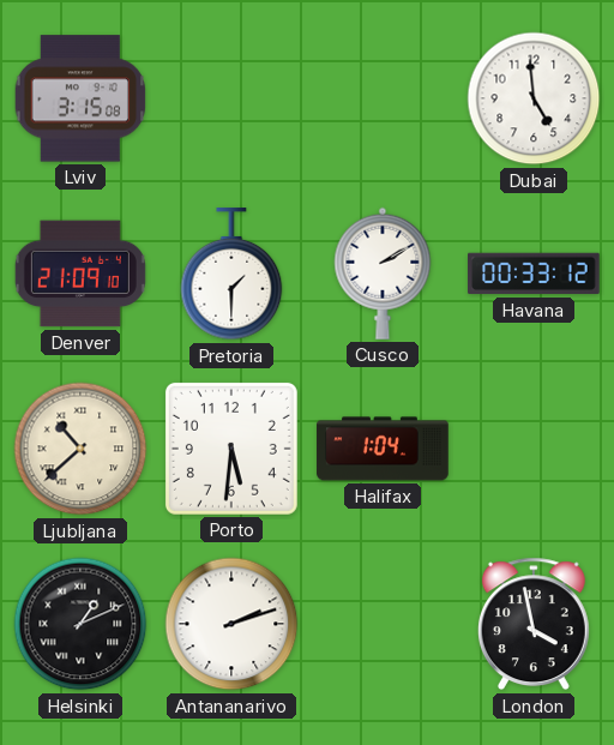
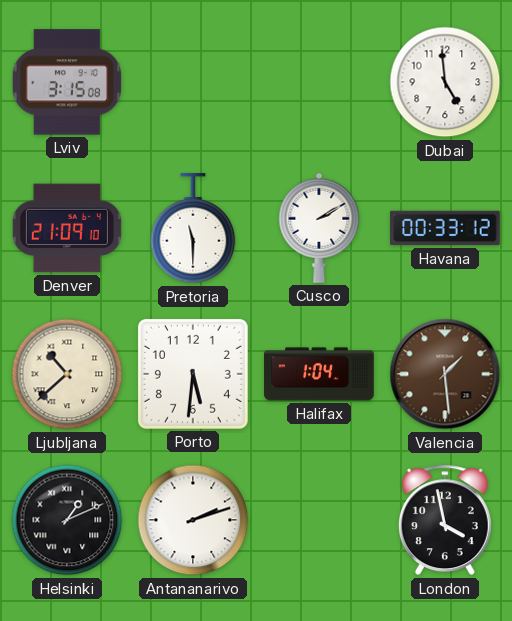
Pretoria: 1:30 -> 11:30
Valencia: none -> 1:29
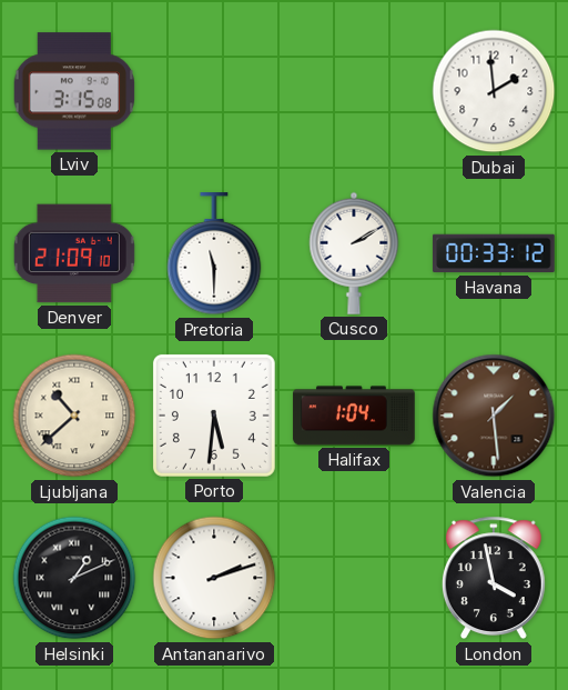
Dubai: 4:59 -> 1:59
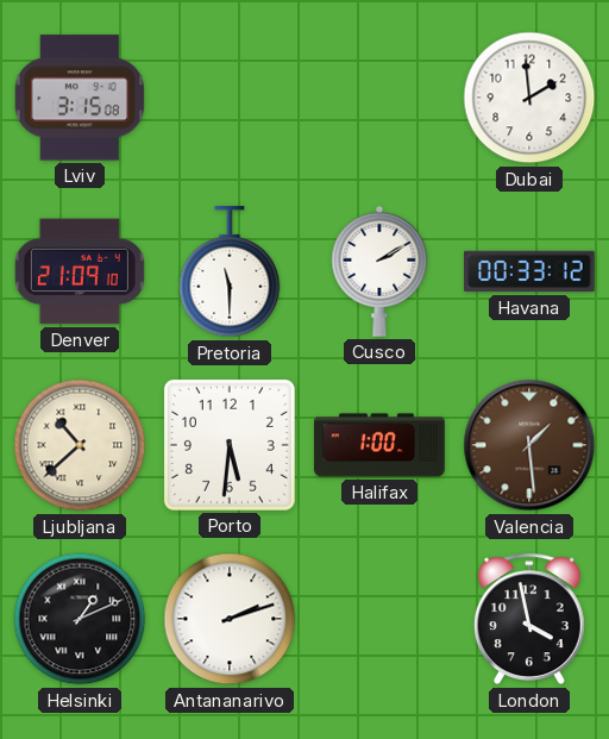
Halifax: 1:04 -> 1:00
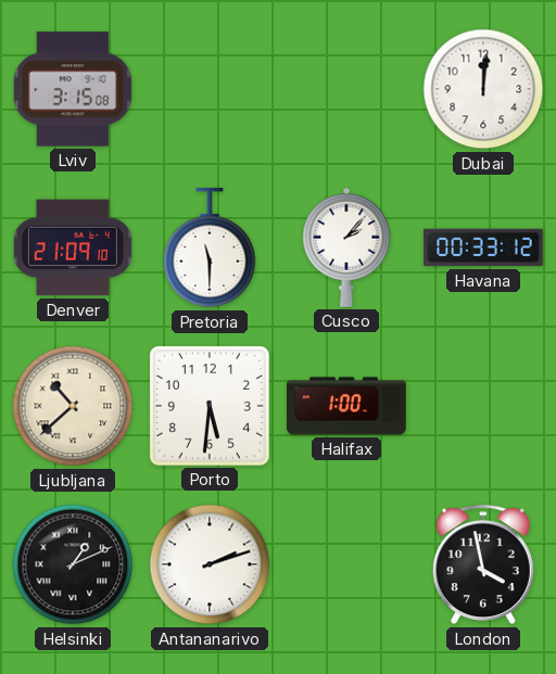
Dubai: 1:59 -> 12:01
Cusco: 2:10 -> 2:07
Valencia: 1:29 -> none
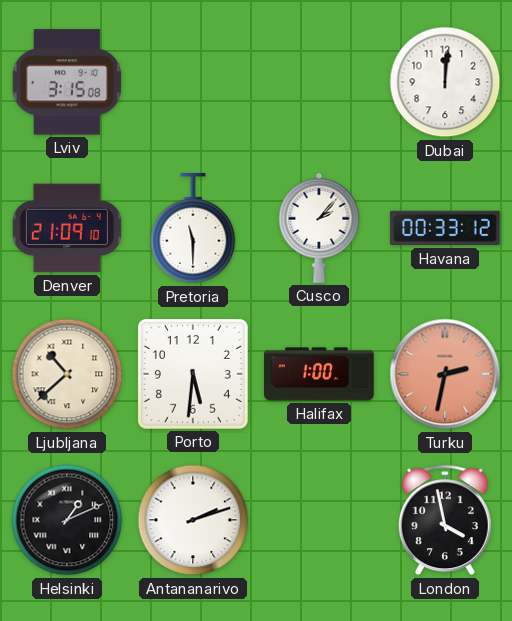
Turku: none -> 2:32
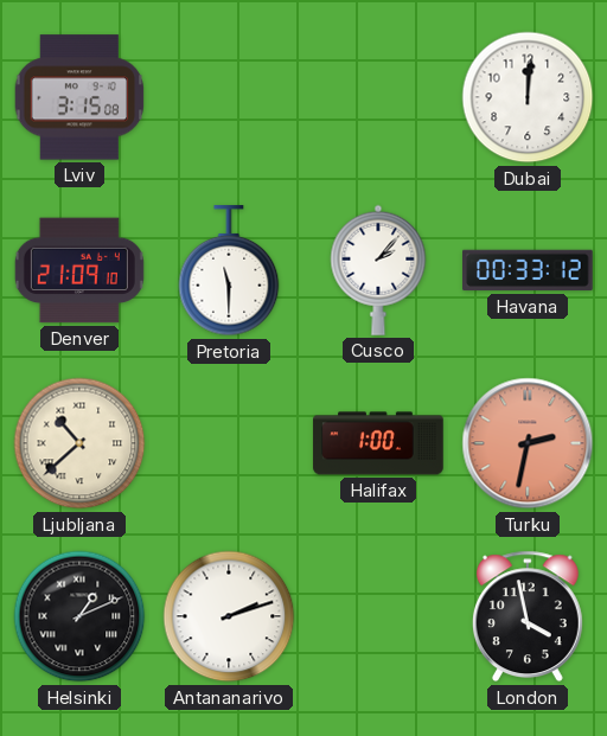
Porto: 5:31 -> none
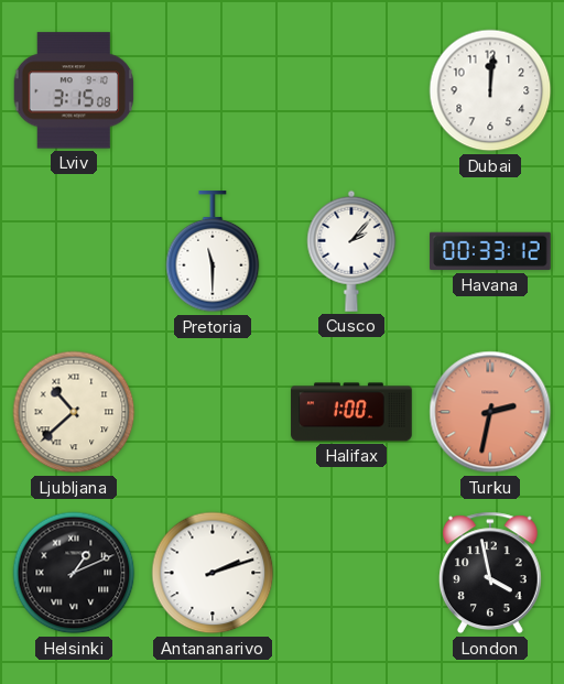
Denver: 21:09 -> none
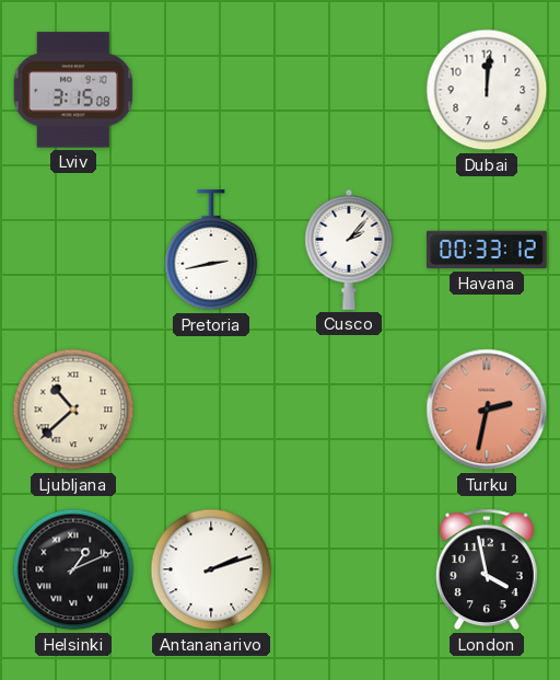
Pretoria: 11:30 -> 2:43
Halifax: 1:00 -> none
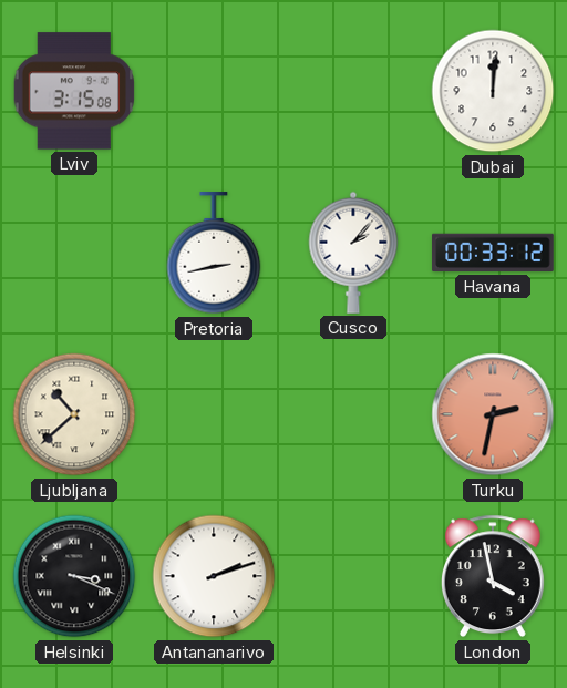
Helsinki: 1:11 -> 3:19
